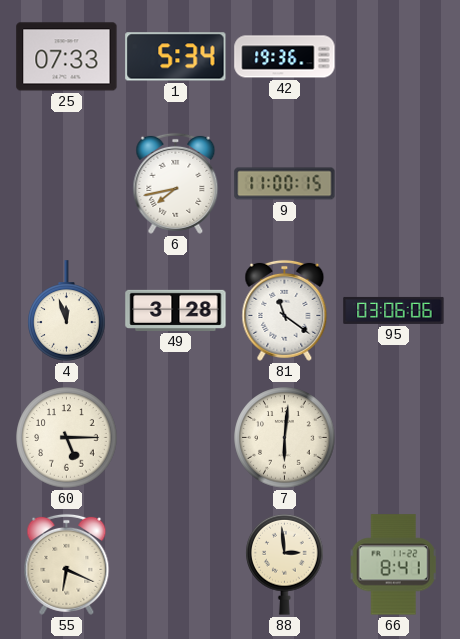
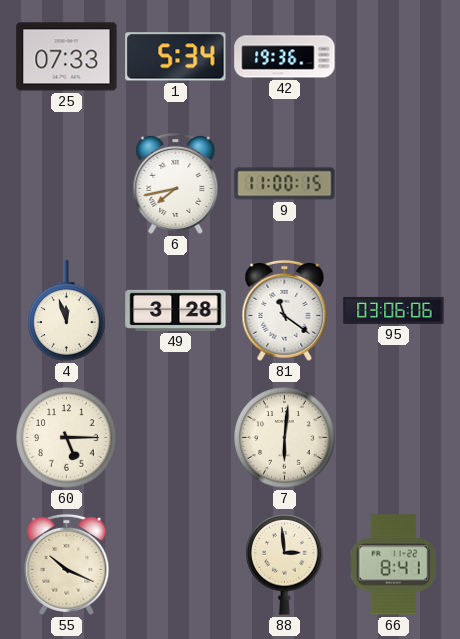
55: 6:19 -> 10:19
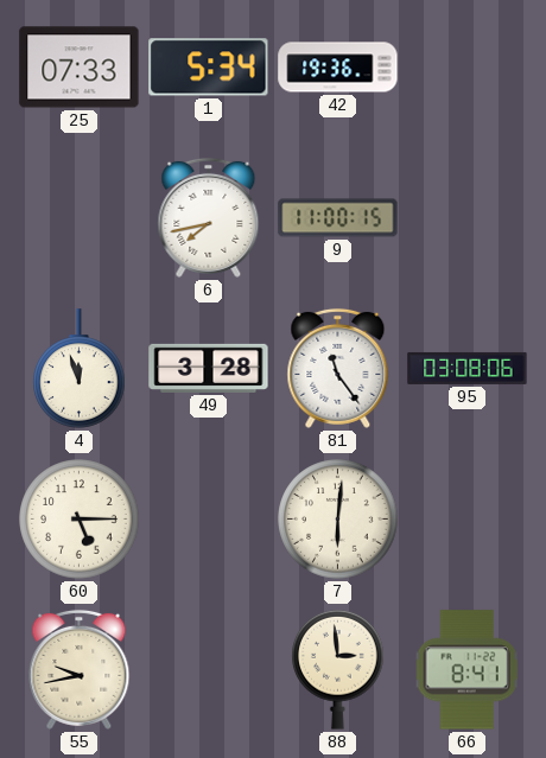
81: 11:21 -> 11:24
95: 03:06 -> 03:08
55: 10:19 -> 9:43
